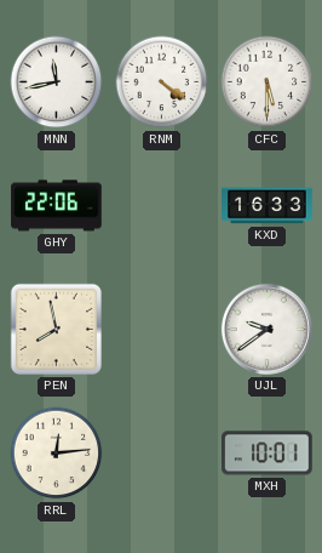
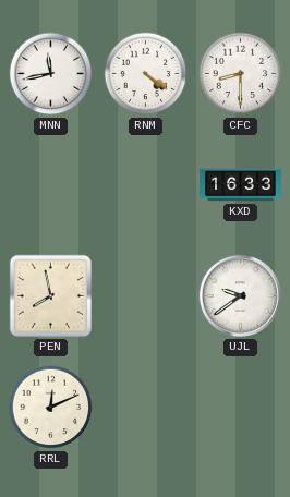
CFC: 5:30 -> 8:30
GHY: 22:06 -> none
RRL: 12:14 -> 12:11
MXH: 10:01 -> none
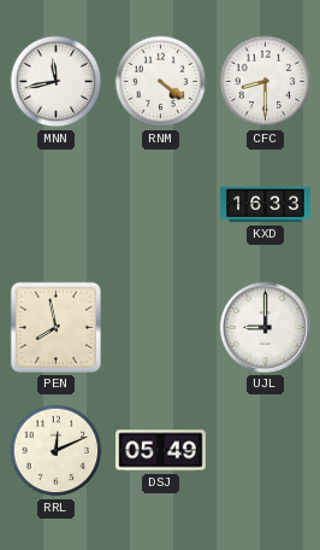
UJL: 9:39 -> 9:00
DSJ: none -> 05:49
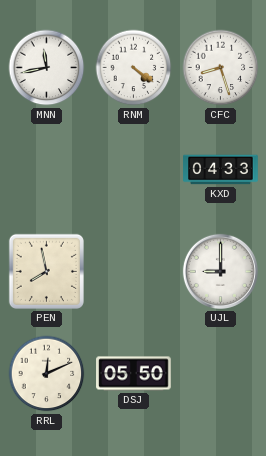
CFC: 8:30 -> 8:27
KXD: 16:33 -> 04:33
DSJ: 05:49 -> 05:50
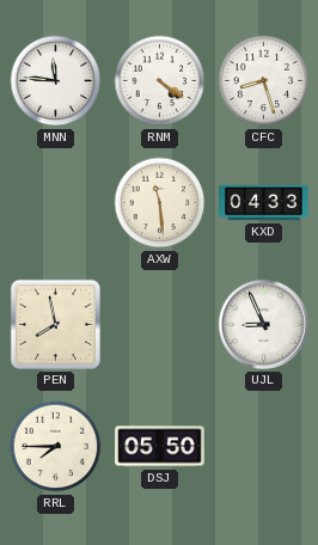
MNN: 11:43 -> 11:46
AXW: none -> 11:29
UJL: 9:00 -> 8:56
RRL: 12:11 -> 7:45
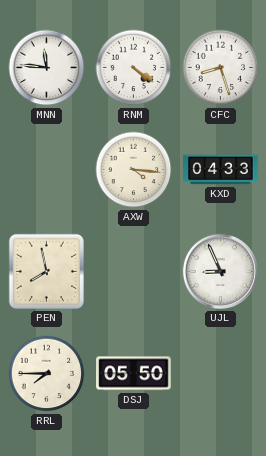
AXW: 11:29 -> 4:16
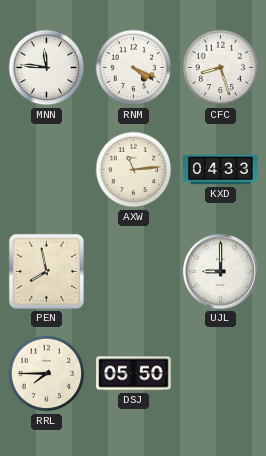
RNM: 4:21 -> 4:19
AXW: 4:16 -> 11:14
UJL: 8:56 -> 9:00
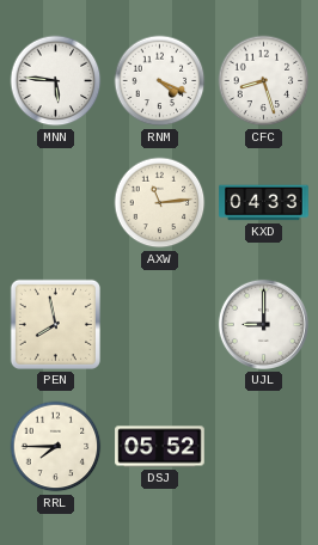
MNN: 11:46 -> 5:46
DSJ: 05:50 -> 05:52
